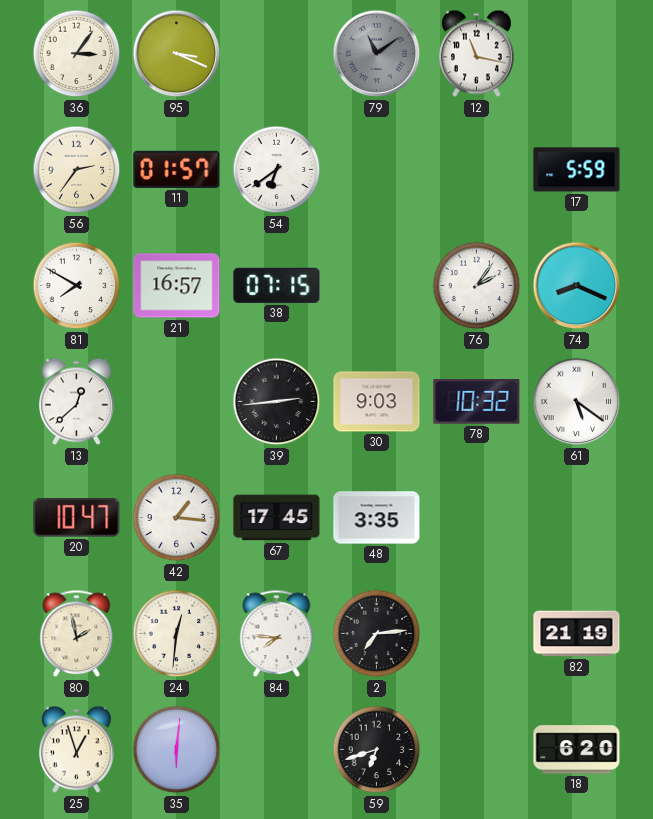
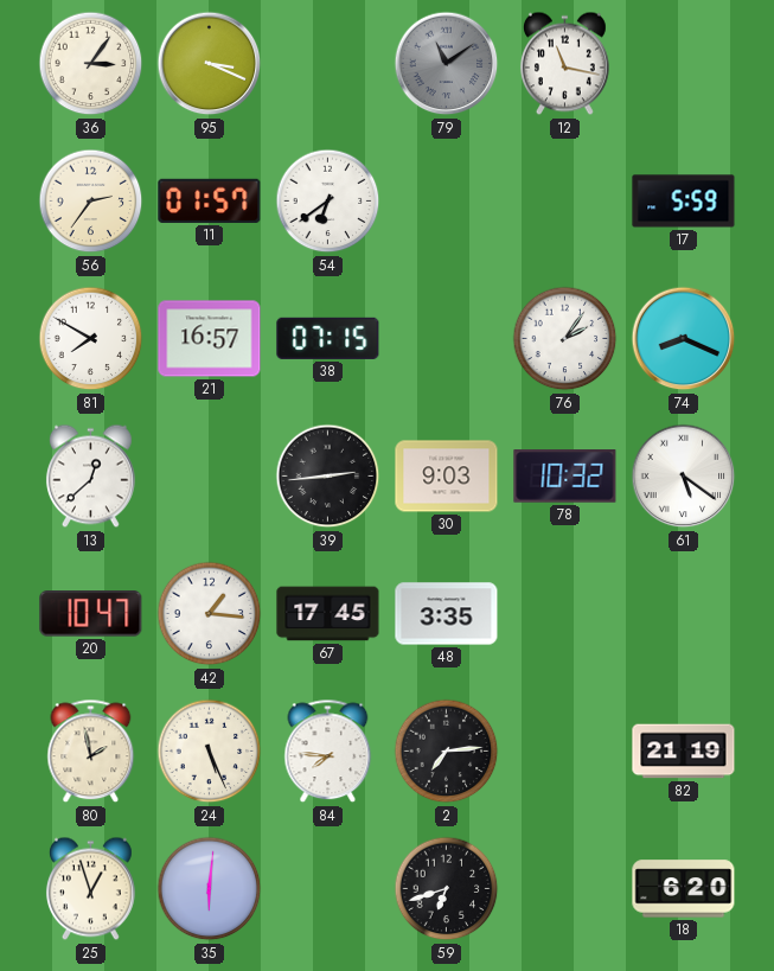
24: 12:31 -> 5:26
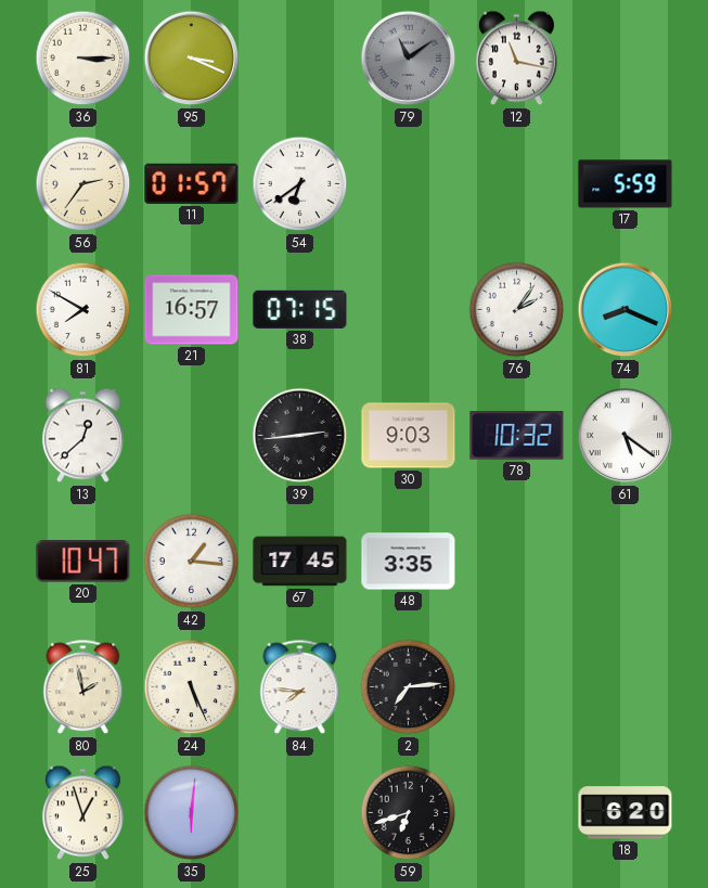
36: 3:06 -> 3:15
82: 21:19 -> none
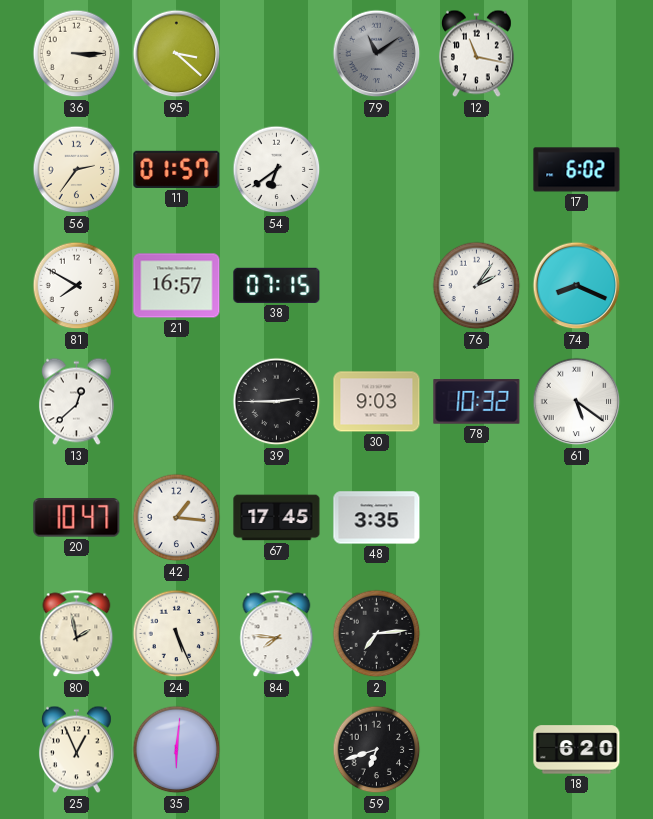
95: 3:19 -> 3:22
17: 5:59 -> 6:02
39: 2:44 -> 2:45
25: 12:57 -> 12:56
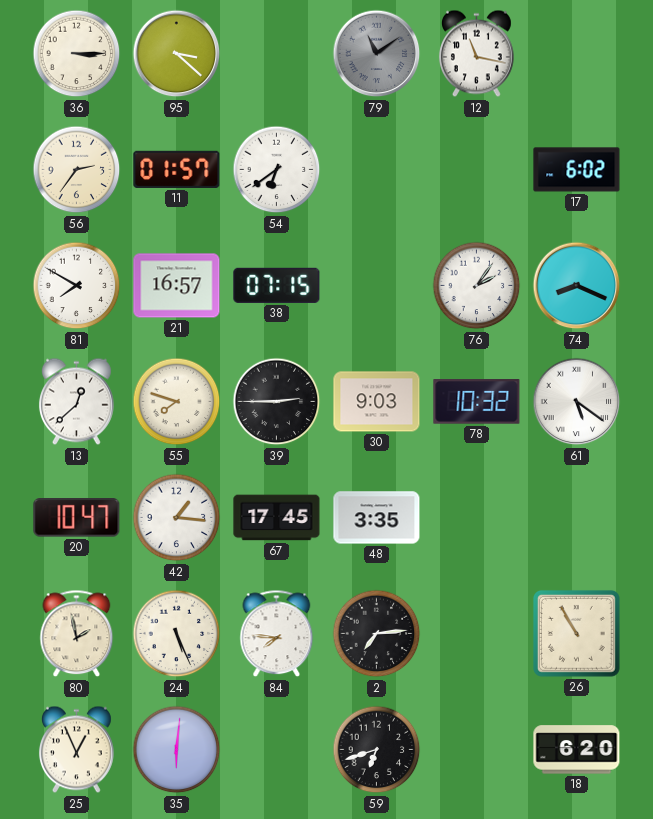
55: none -> 7:48
26: none -> 10:55
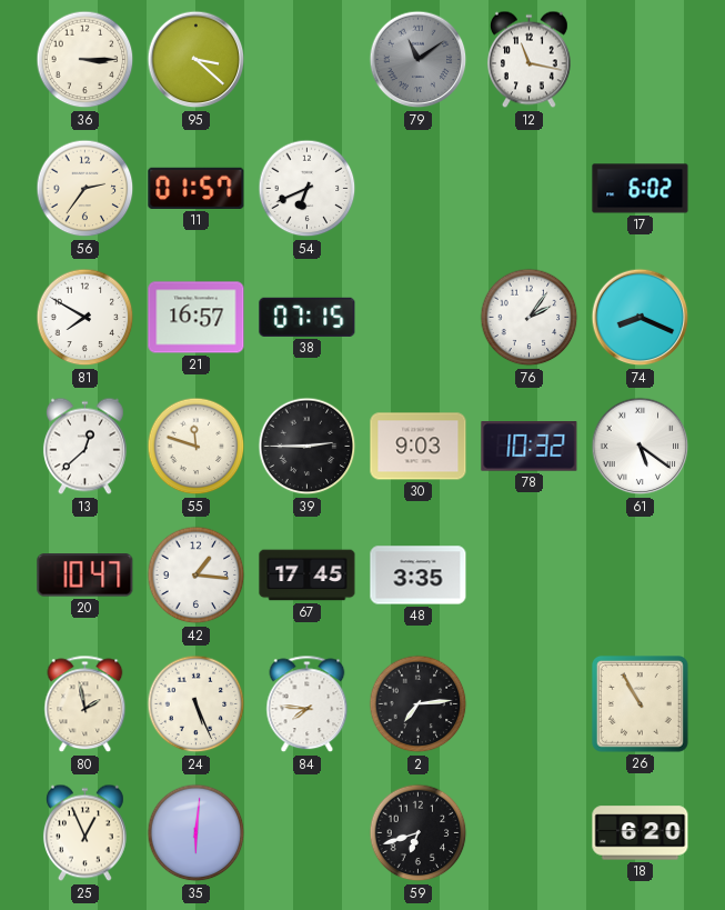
54: 6:39 -> 6:41
55: 7:48 -> 11:48
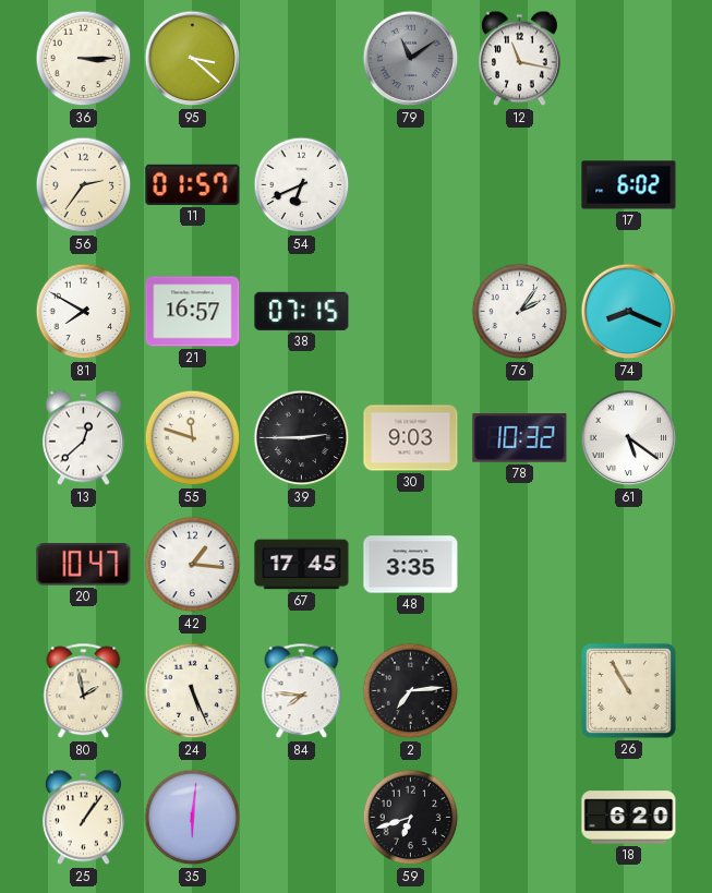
25: 12:56 -> 1:06
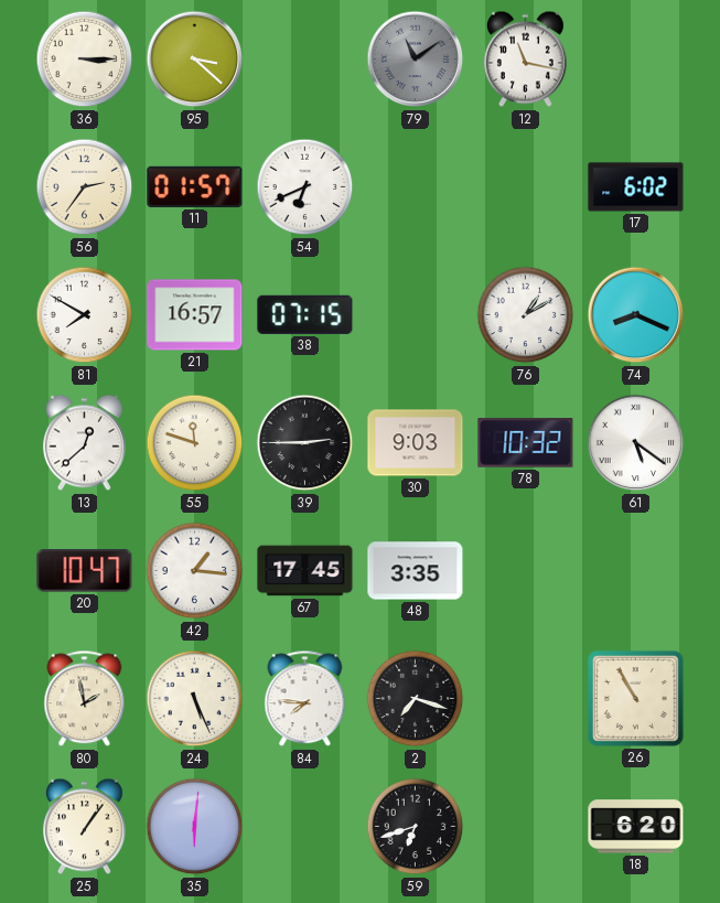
76: 2:06 -> 1:10
2: 7:14 -> 7:18
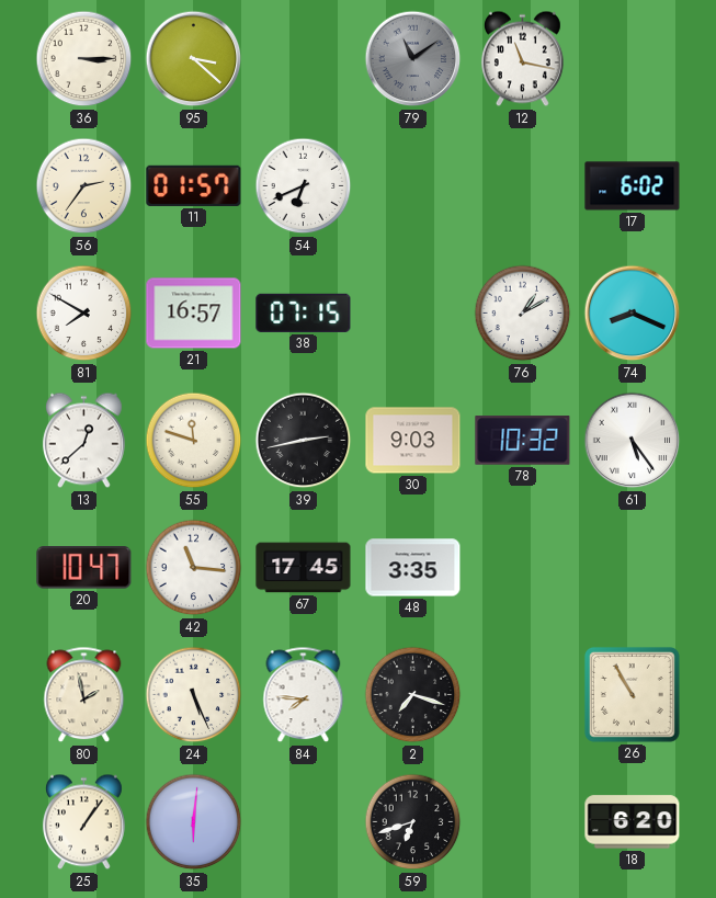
39: 2:45 -> 2:43
61: 5:21 -> 5:24
42: 1:16 -> 11:16
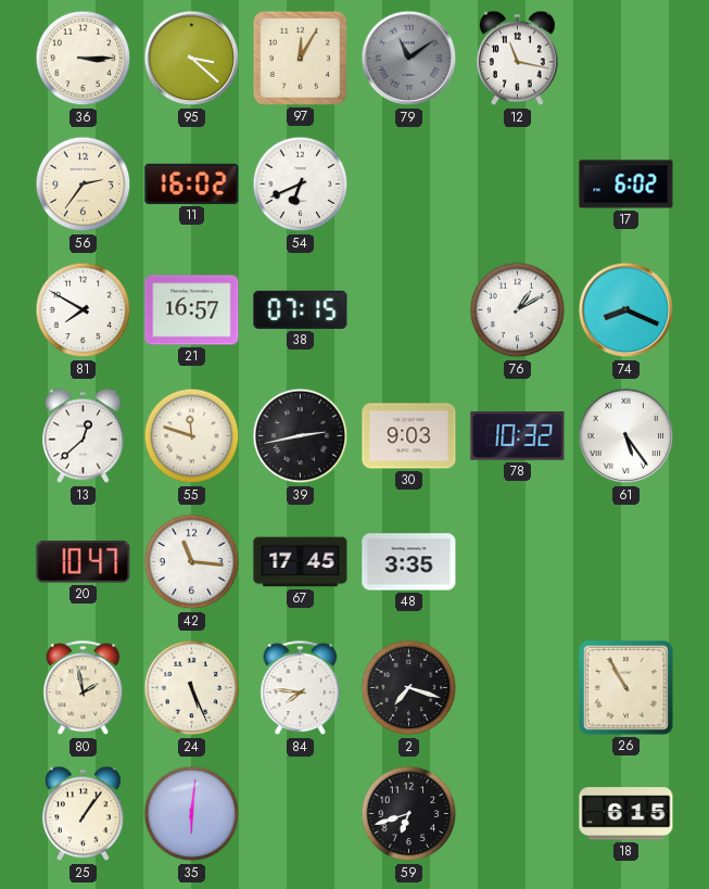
97: none -> 12:05
11: 01:57 -> 16:02
18: 6:20 -> 6:15
